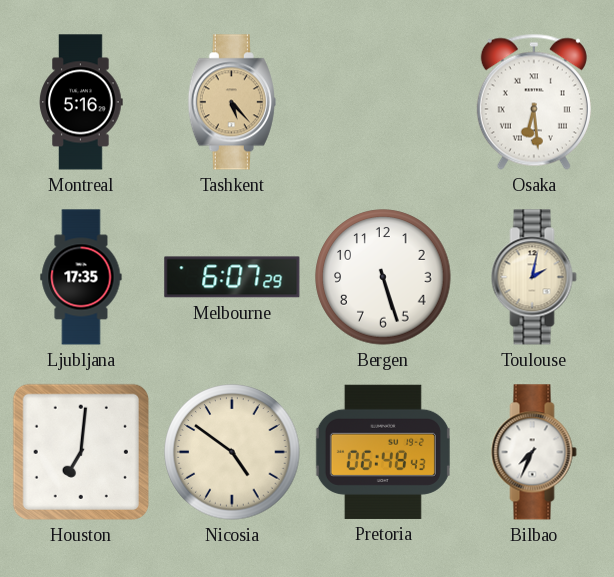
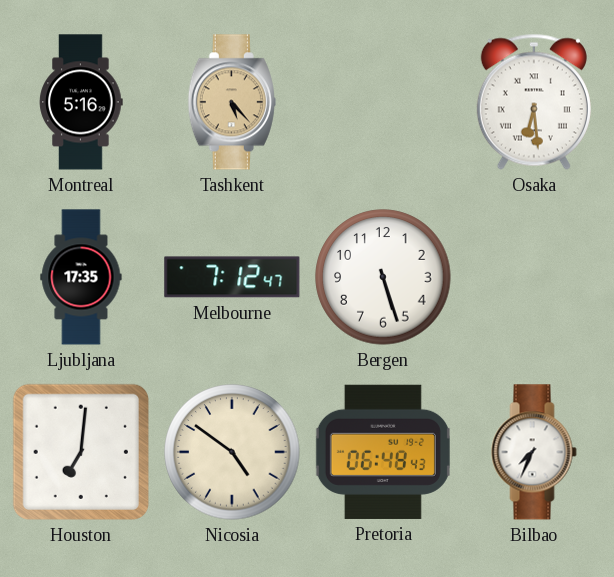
Melbourne: 6:07 -> 7:12
Toulouse: 2:02 -> none
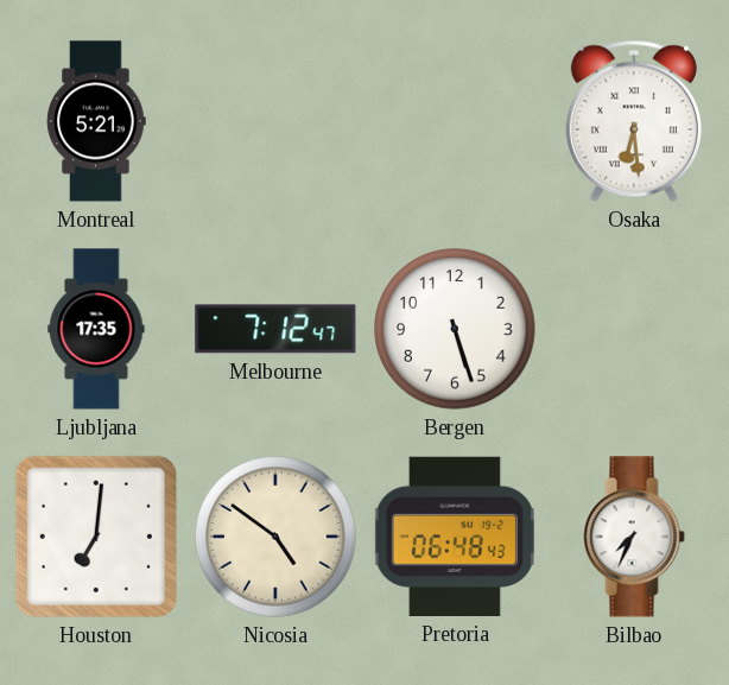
Montreal: 5:16 -> 5:21
Tashkent: 5:23 -> none
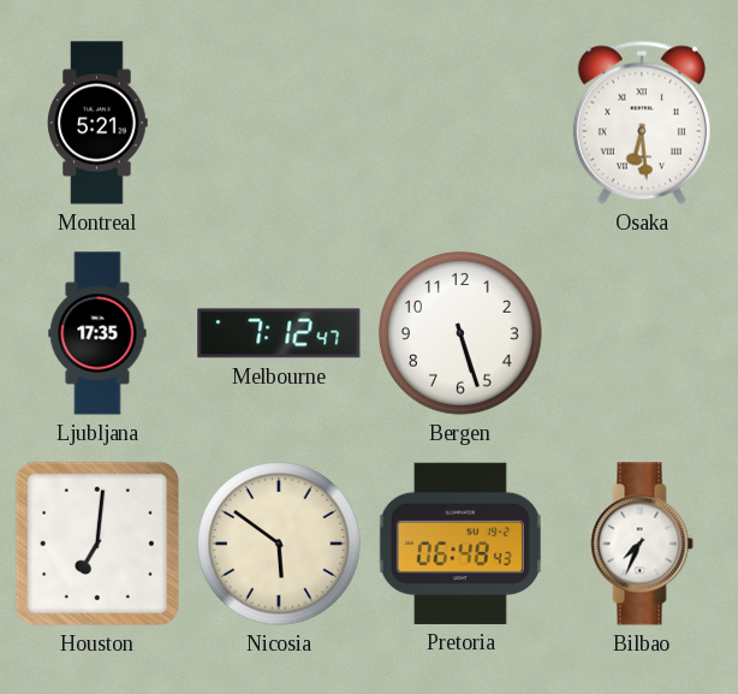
Nicosia: 4:51 -> 5:51
